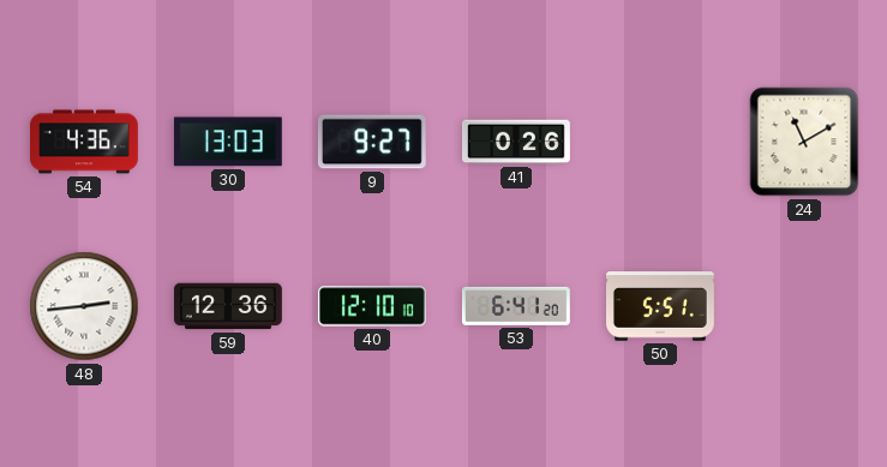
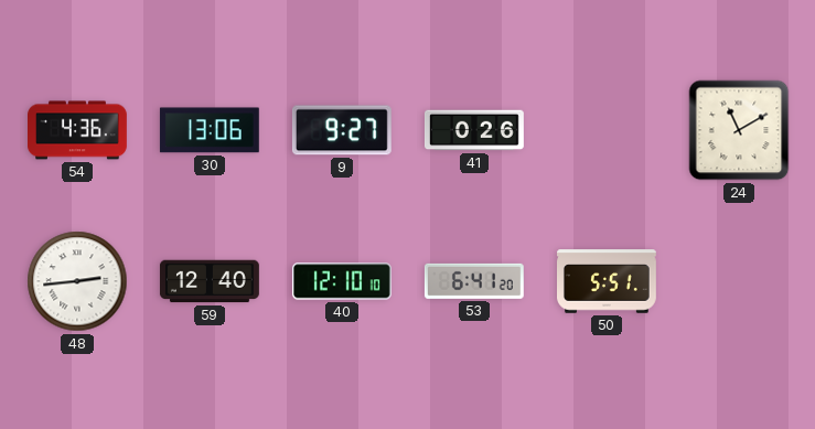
30: 13:03 -> 13:06
59: 12:36 -> 12:40
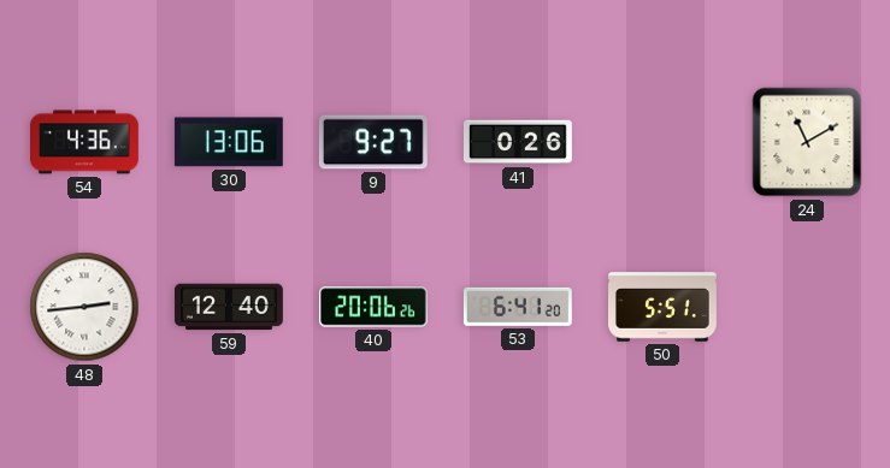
40: 12:10 -> 20:06
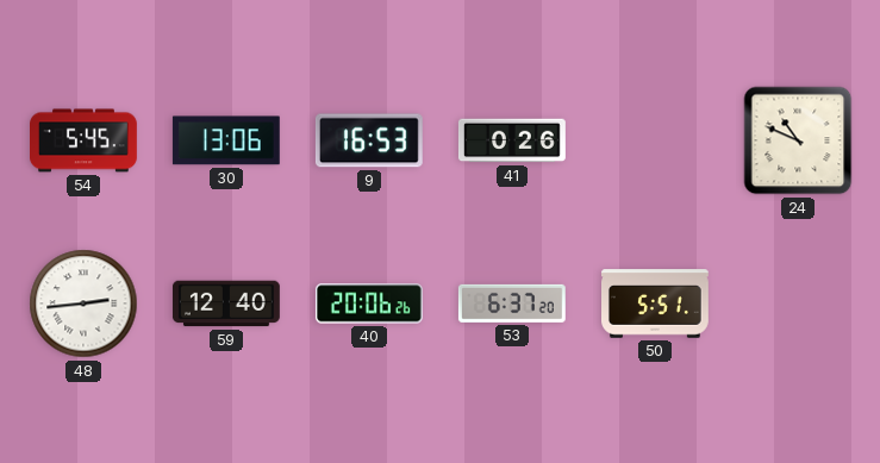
54: 4:36 -> 5:45
9: 9:27 -> 16:53
24: 11:10 -> 10:49
53: 6:41 -> 6:37
